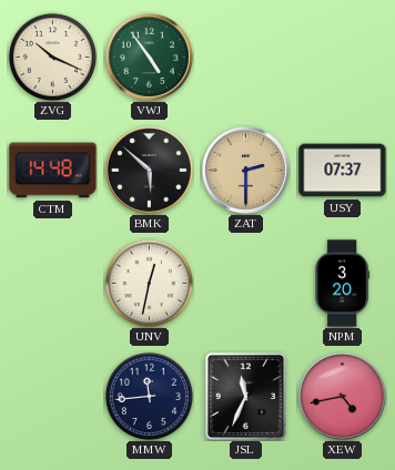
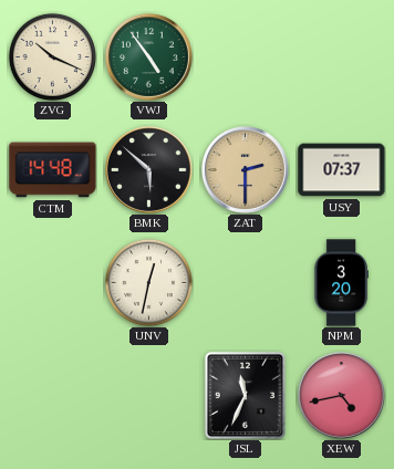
MMW: 11:44 -> none
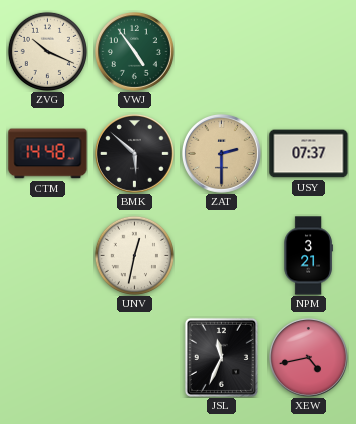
NPM: 3:20 -> 3:21
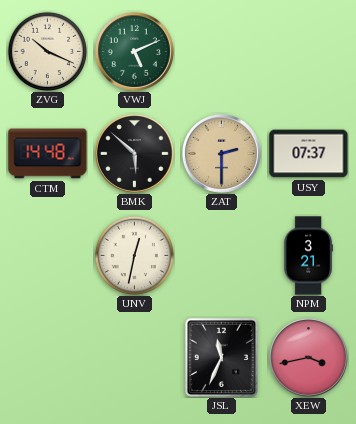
VWJ: 4:54 -> 5:11
XEW: 4:43 -> 3:43
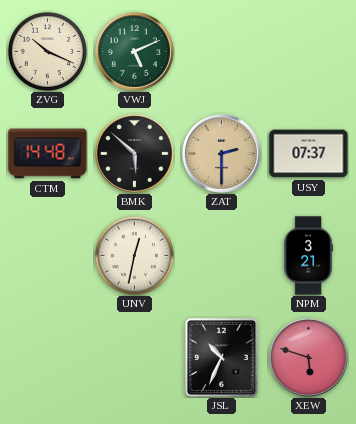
JSL: 11:34 -> 10:34
XEW: 3:43 -> 5:48
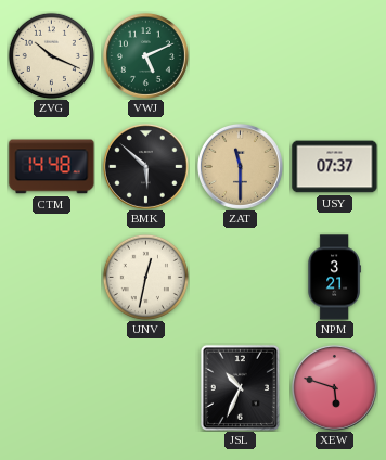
ZAT: 2:30 -> 11:30
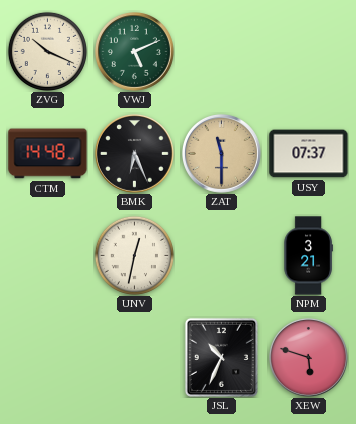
BMK: 5:52 -> 6:26
